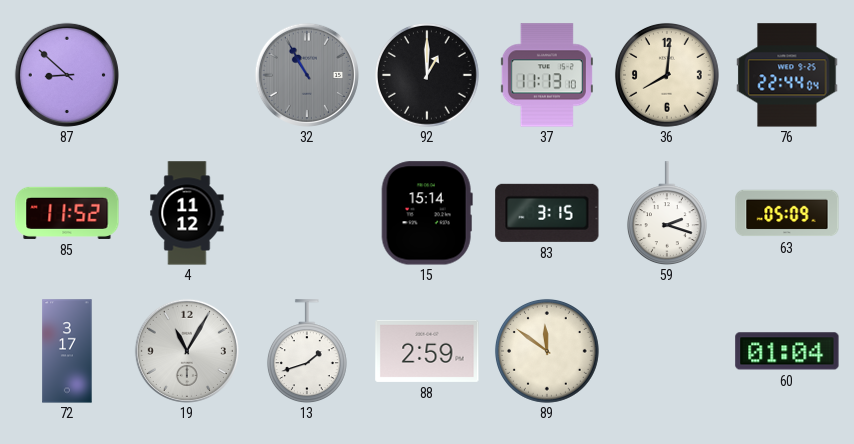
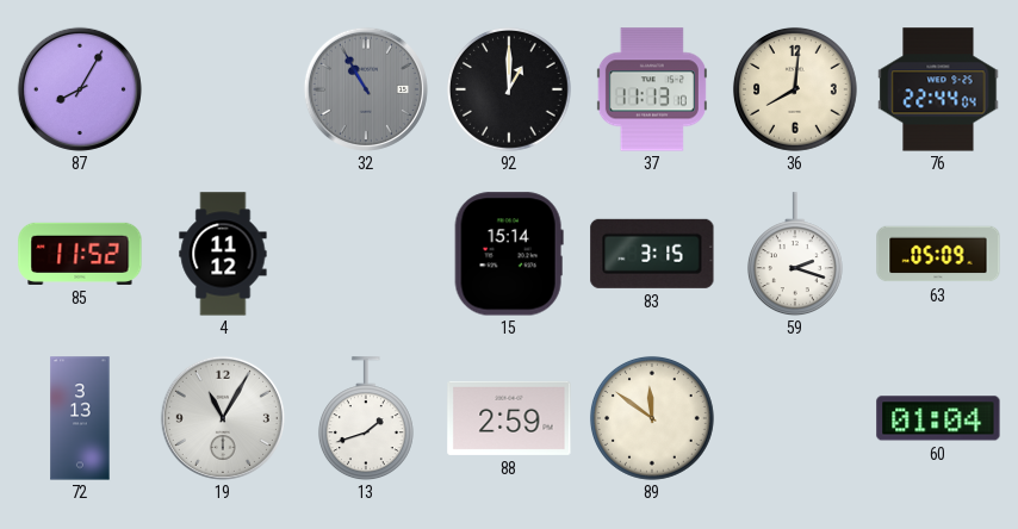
87: 8:52 -> 8:05
72: 3:17 -> 3:13
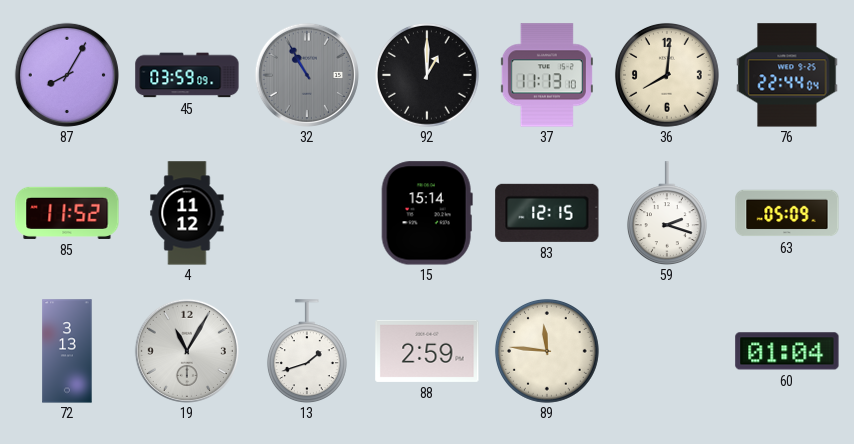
45: none -> 03:59
83: 3:15 -> 12:15
89: 11:51 -> 11:46
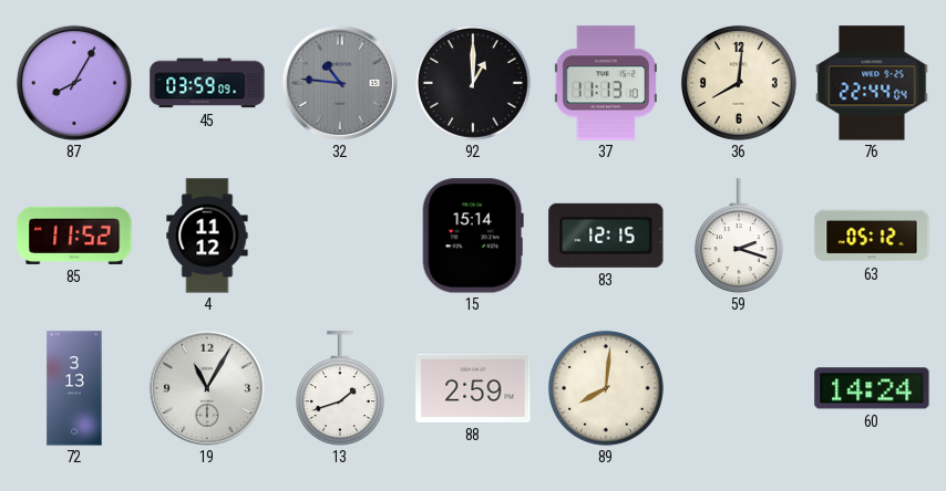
32: 10:55 -> 10:46
63: 05:09 -> 05:12
89: 11:46 -> 8:01
60: 01:04 -> 14:24
